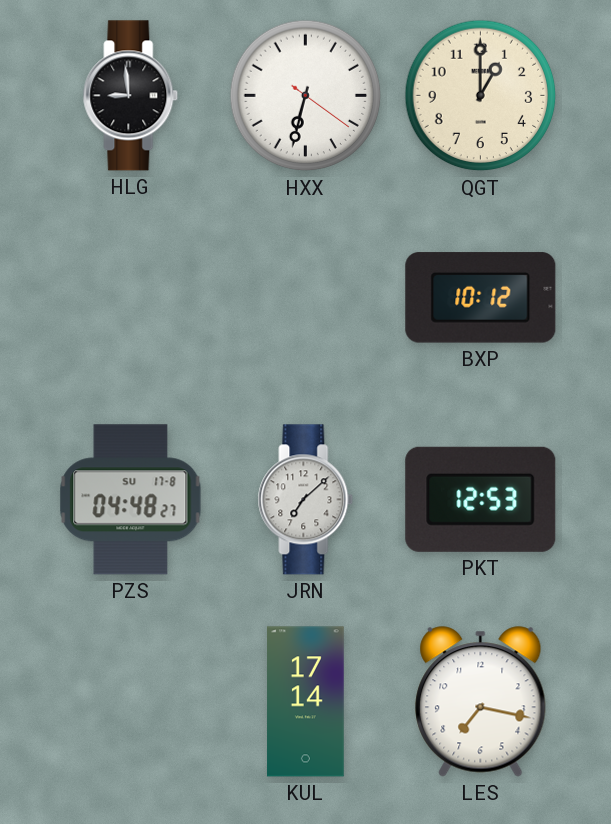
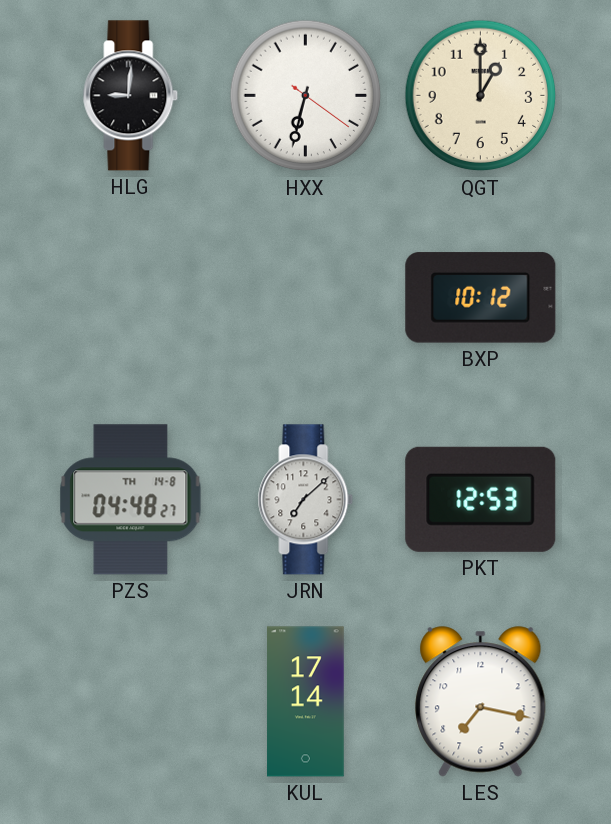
HLG: 8:59 -> 9:01
PZS date: SU 17-8 -> TH 14-8
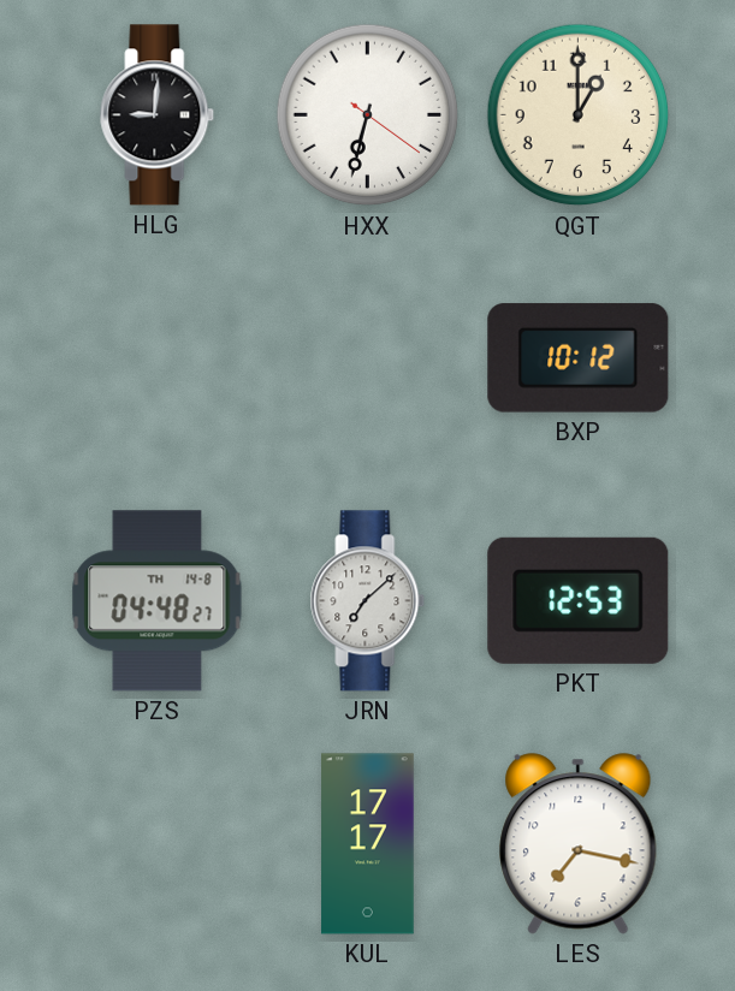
KUL: 17:14 -> 17:17
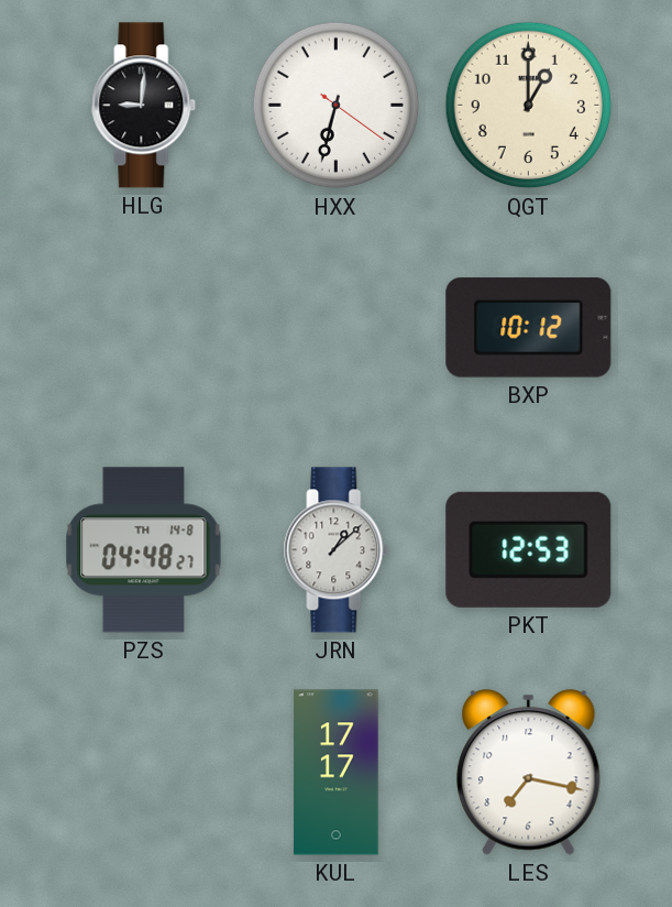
JRN: 7:08 -> 1:08
